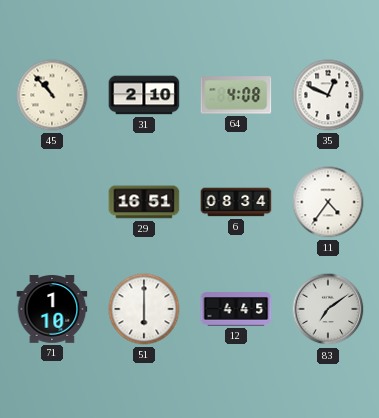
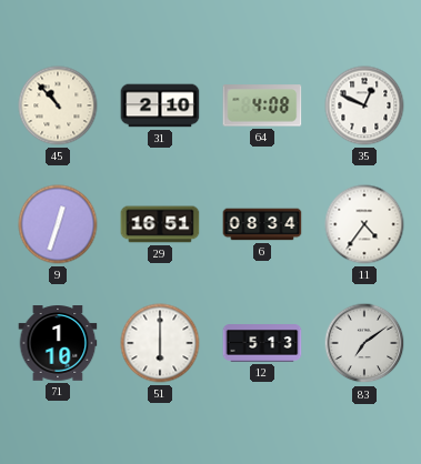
9: none -> 12:33
12: 4:45 -> 5:13
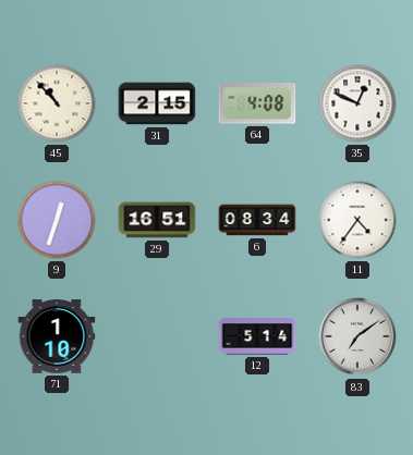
31: 2:10 -> 2:15
51: 6:00 -> none
12: 5:13 -> 5:14
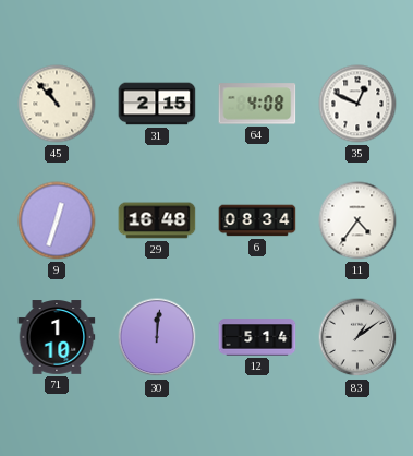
29: 16:51 -> 16:48
30: none -> 12:01
83: 7:09 -> 1:09
